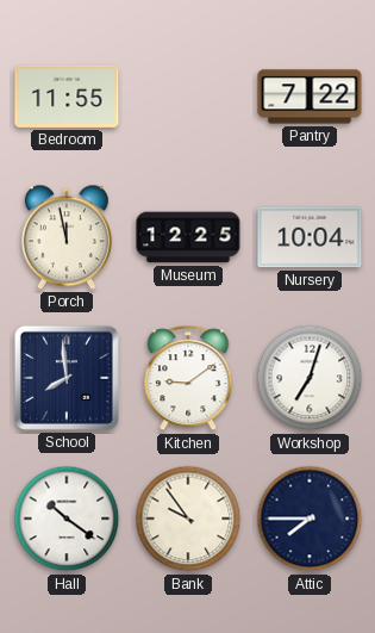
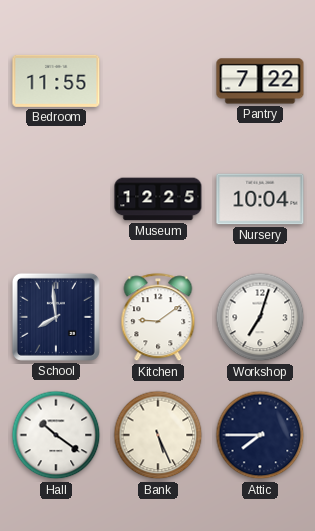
Porch: 11:58 -> none
Bank: 9:54 -> 5:26
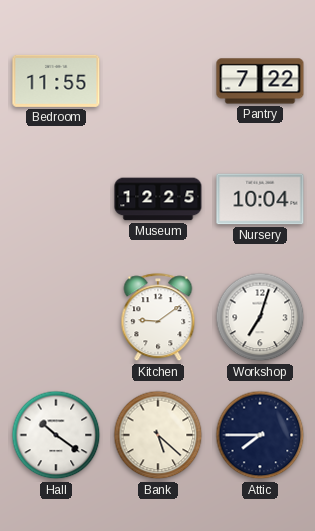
School: 7:59 -> none
Bank: 5:26 -> 5:22
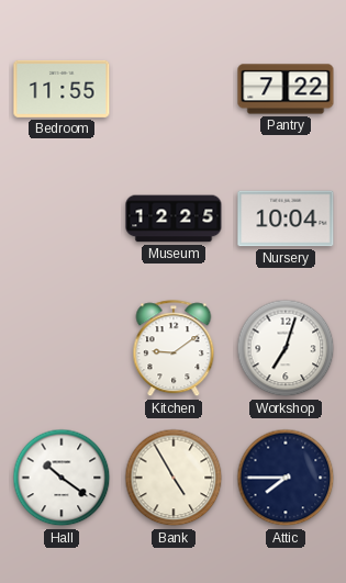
Bank: 5:22 -> 4:55
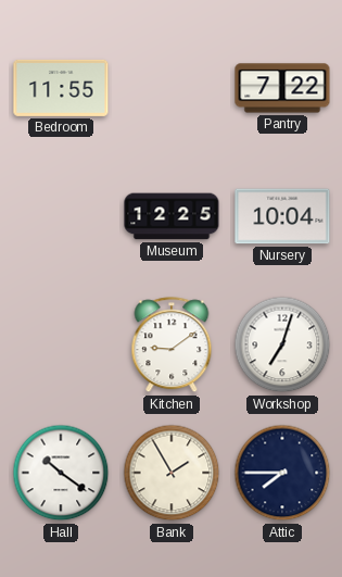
Bank: 4:55 -> 1:55
